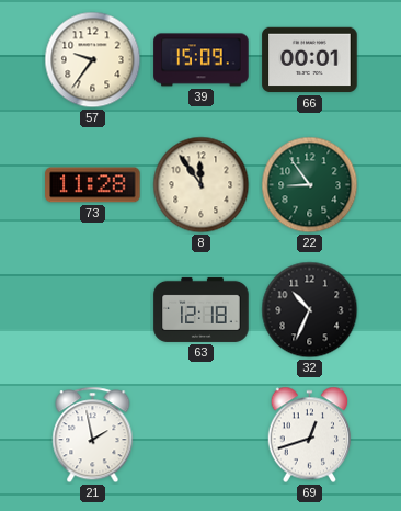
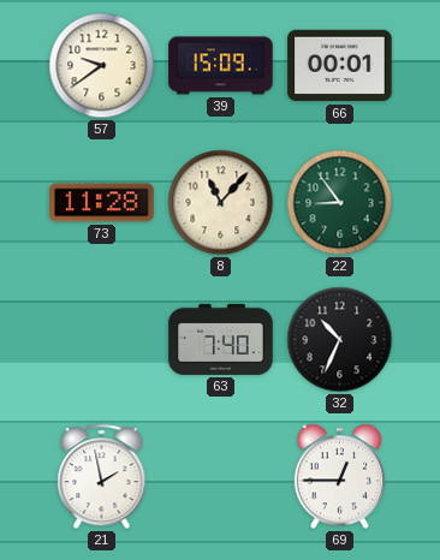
57: 9:36 -> 9:39
8: 11:54 -> 11:07
63: 12:18 -> 7:40
69: 12:42 -> 12:45
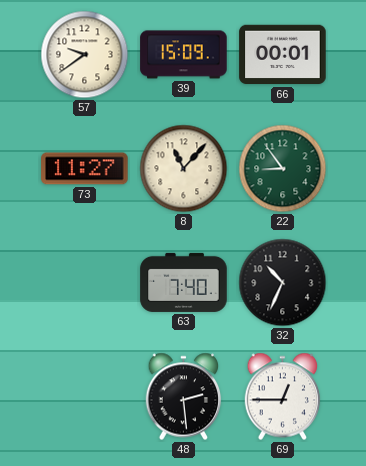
73: 11:28 -> 11:27
21: 1:58 -> none
48: none -> 2:29
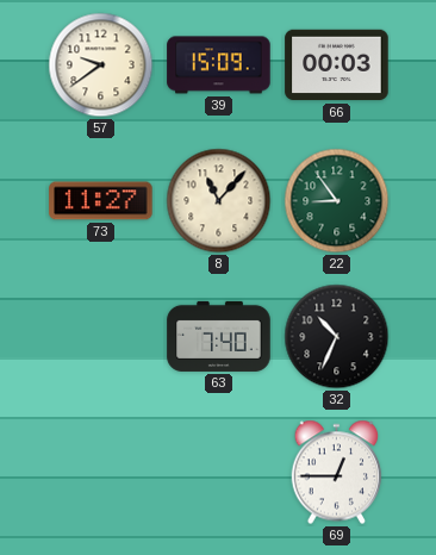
66: 00:01 -> 00:03
48: 2:29 -> none
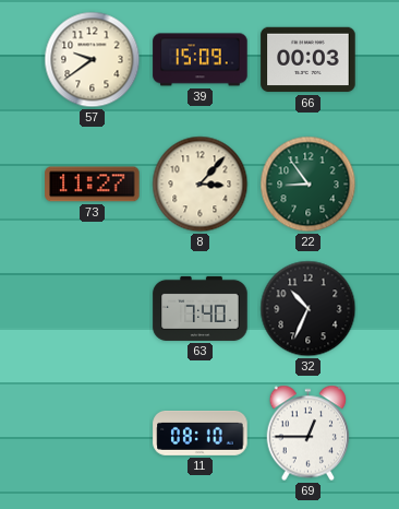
8: 11:07 -> 3:07
11: none -> 08:10
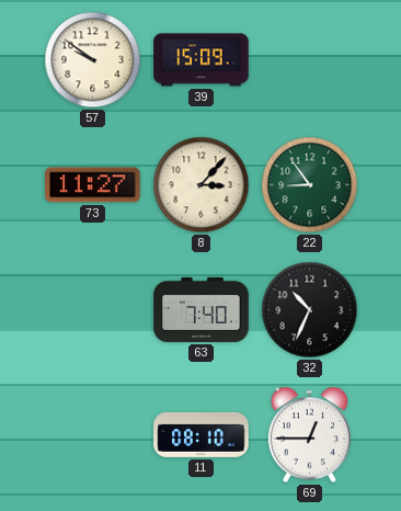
57: 9:39 -> 9:51
66: 00:03 -> none
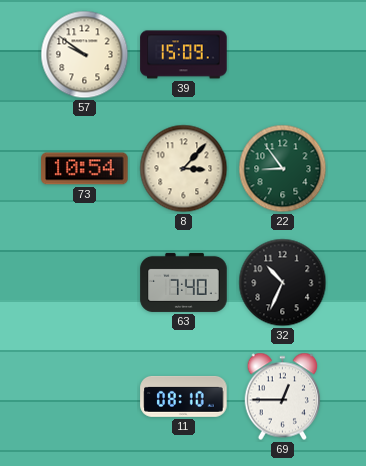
73: 11:27 -> 10:54
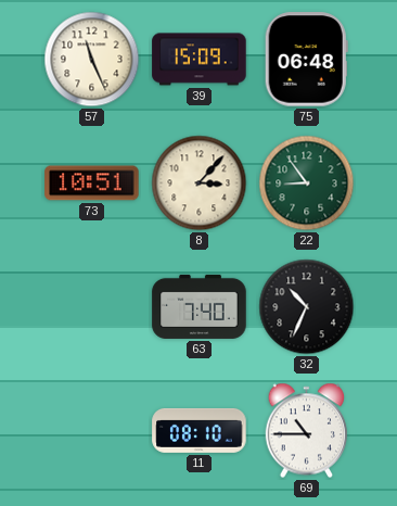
57: 9:51 -> 11:26
75: none -> 06:48
73: 10:54 -> 10:51
69: 12:45 -> 10:45
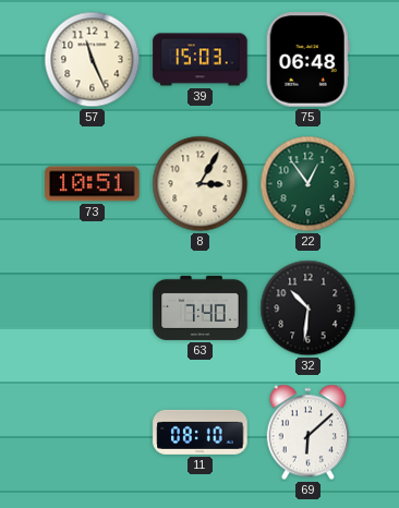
39: 15:09 -> 15:03
8: 3:07 -> 3:05
22: 8:54 -> 12:54
32: 10:34 -> 10:31
69: 10:45 -> 6:08
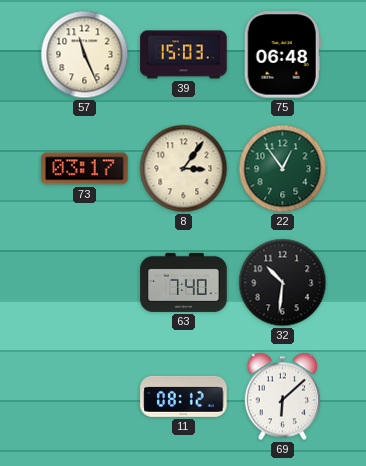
73: 10:51 -> 03:17
8: 3:05 -> 3:06
11: 08:10 -> 08:12
